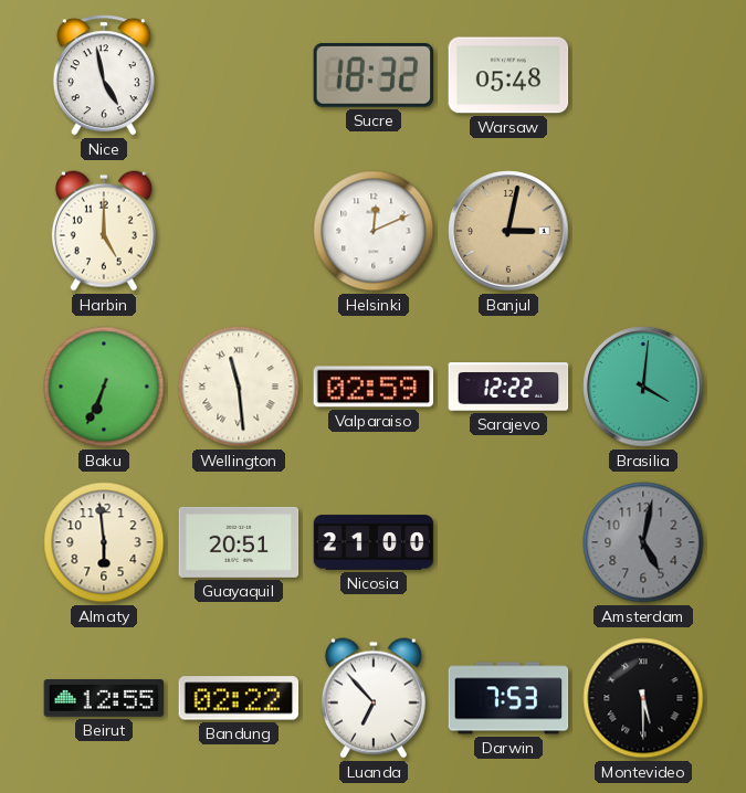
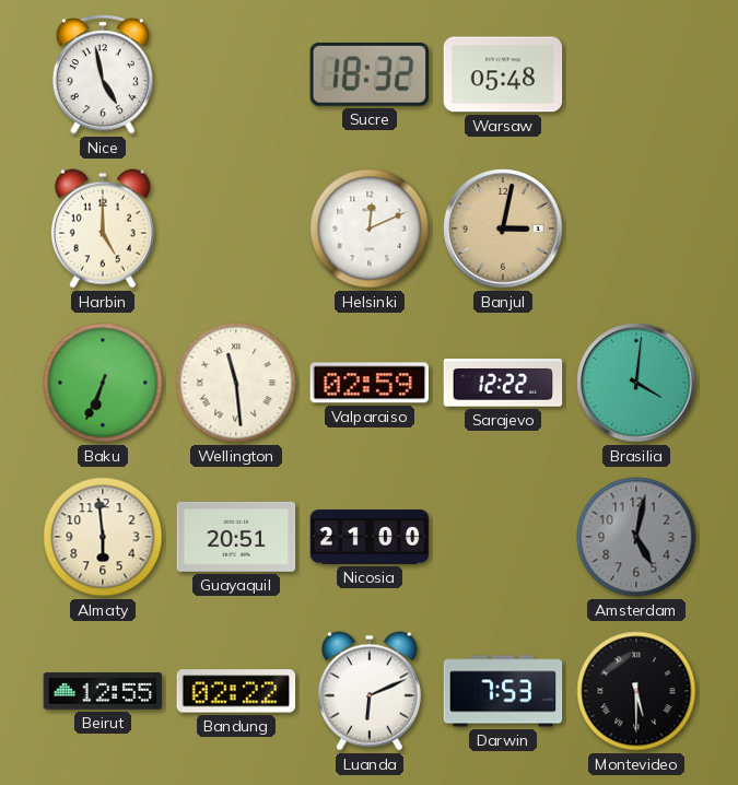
Luanda: 6:53 -> 6:11
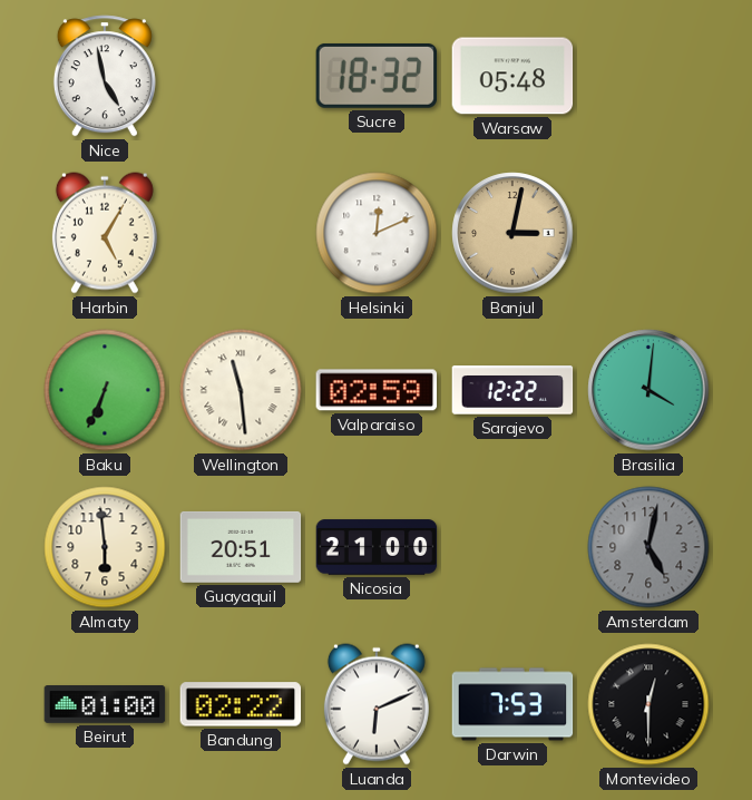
Harbin: 5:00 -> 5:05
Beirut: 12:55 -> 01:00
Montevideo: 5:30 -> 12:30
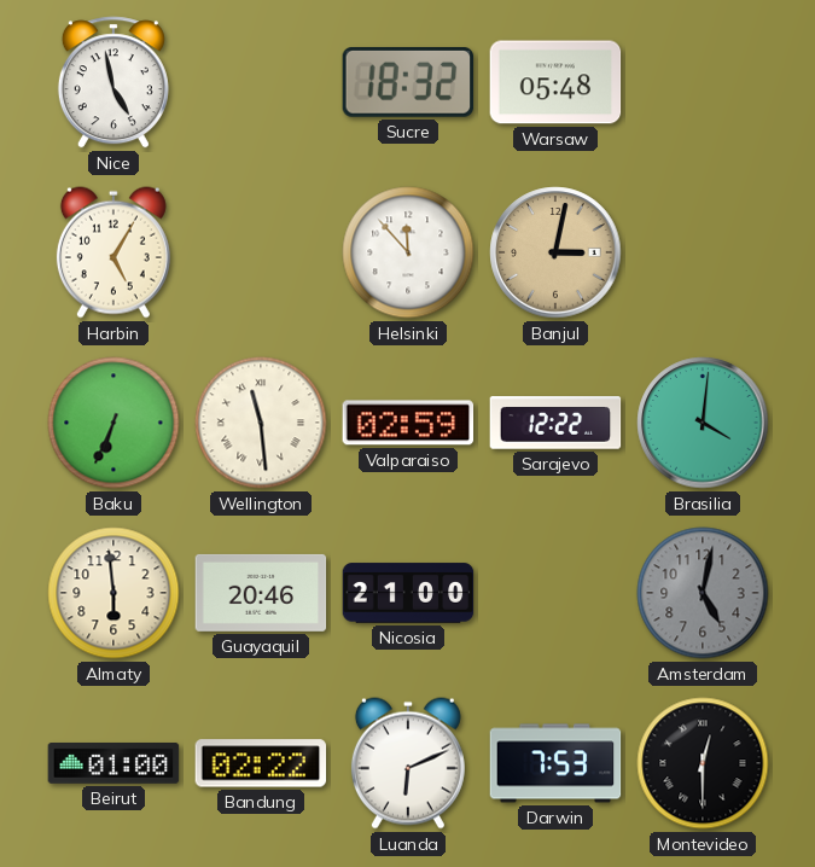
Helsinki: 12:11 -> 11:53
Guayaquil: 20:51 -> 20:46
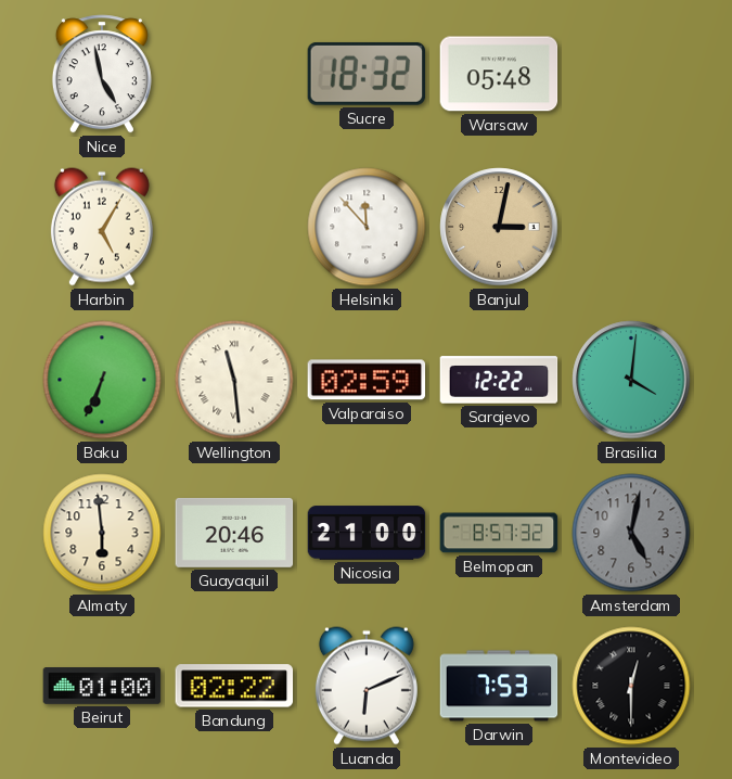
Belmopan: none -> 8:57
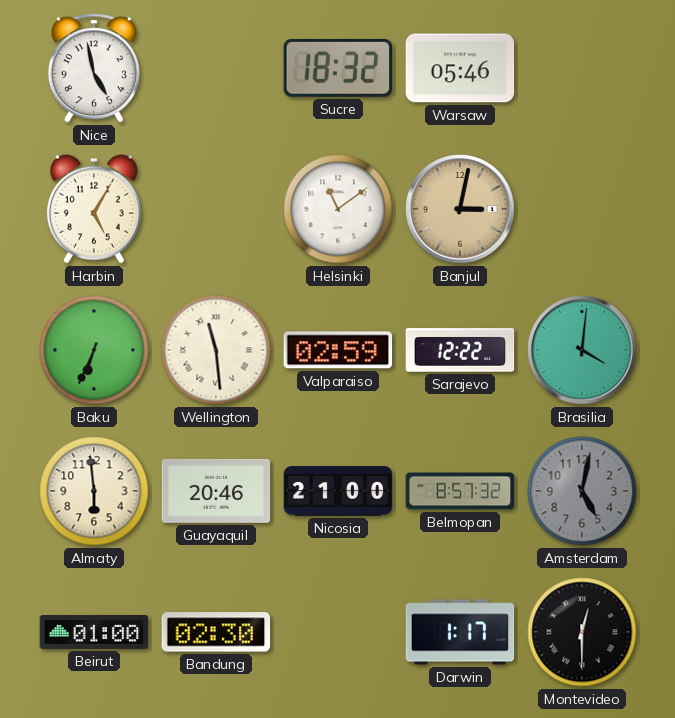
Warsaw: 05:48 -> 05:46
Helsinki: 11:53 -> 11:09
Bandung: 02:22 -> 02:30
Luanda: 6:11 -> none
Darwin: 7:53 -> 1:17
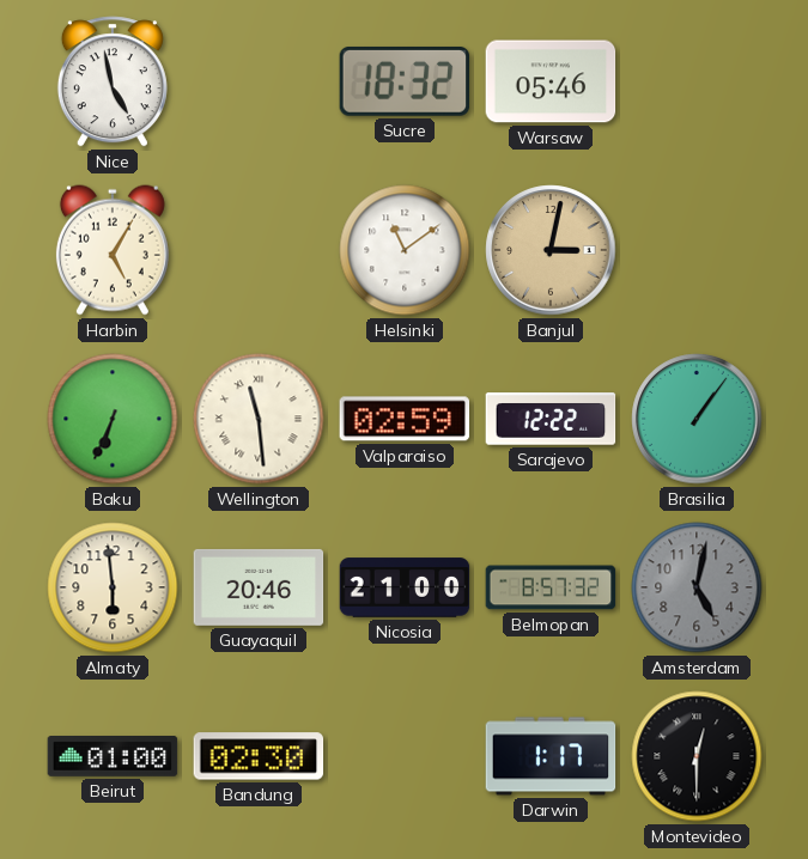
Brasilia: 4:01 -> 1:06
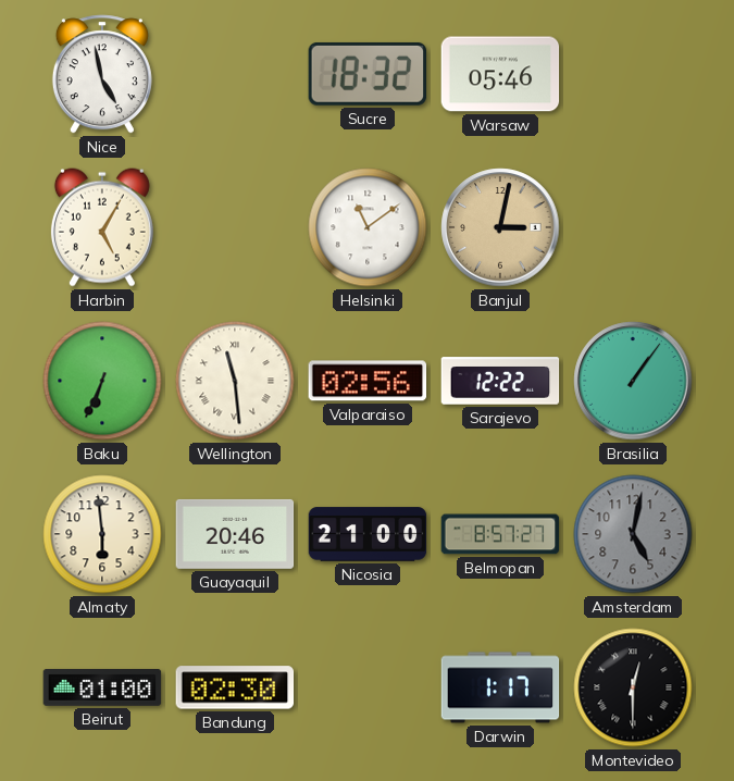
Valparaiso: 02:59 -> 02:56
Belmopan: 8:57:32 -> 8:57:27
